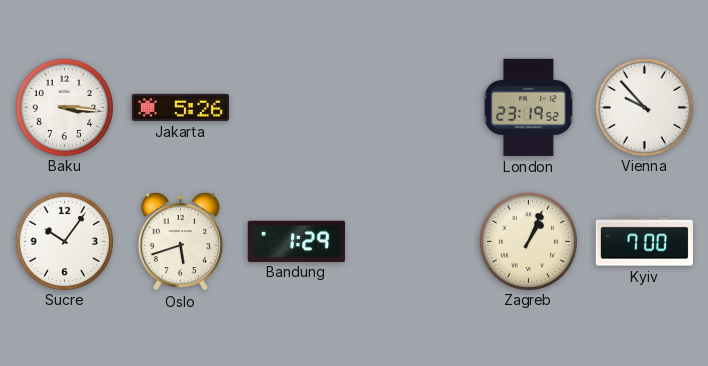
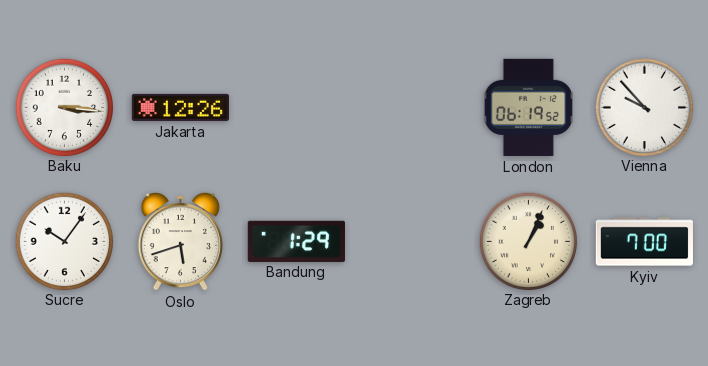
Jakarta: 5:26 -> 12:26
London: 23:19 -> 06:19
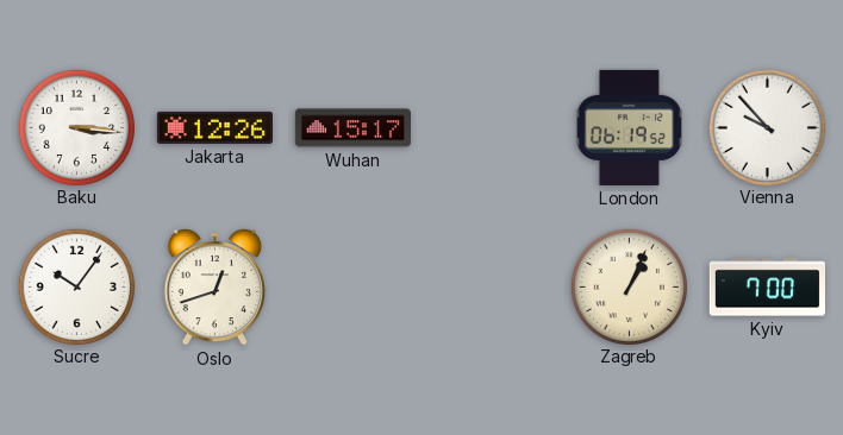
Wuhan: none -> 15:17
Oslo: 5:42 -> 12:42
Bandung: 1:29 -> none
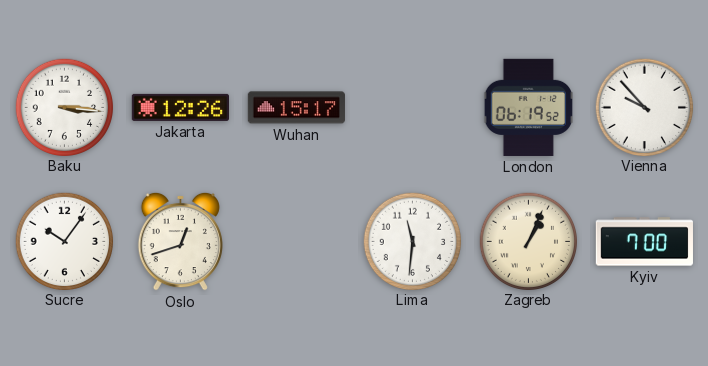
Lima: none -> 11:31
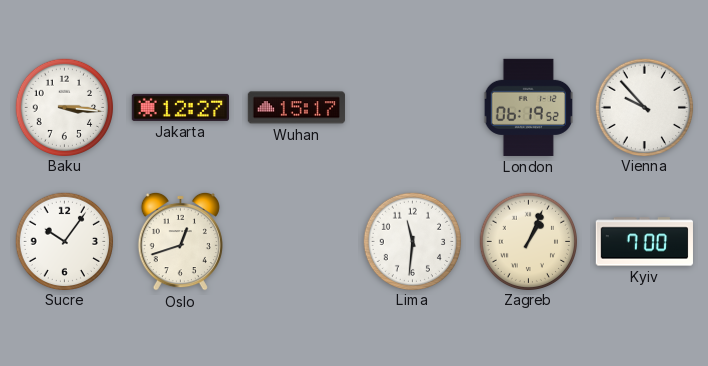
Jakarta: 12:26 -> 12:27
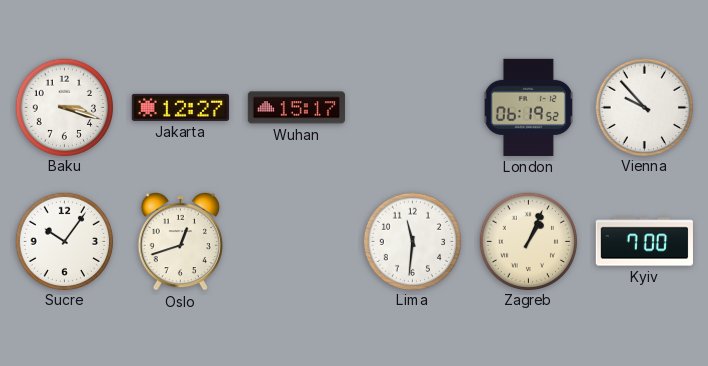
Baku: 3:16 -> 3:18
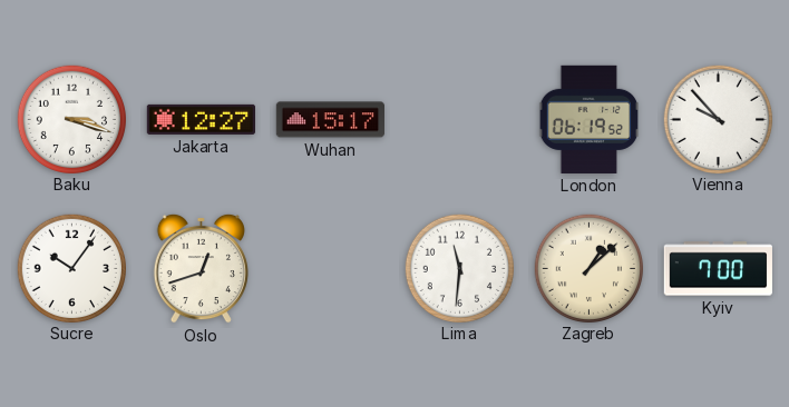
Zagreb: 1:04 -> 1:08
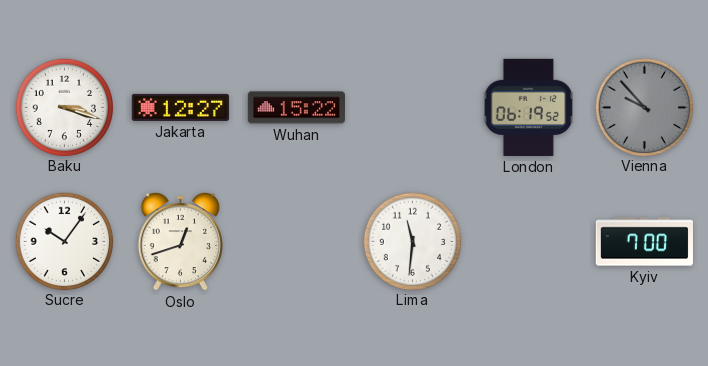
Wuhan: 15:17 -> 15:22
Vienna dial: white -> grey
Zagreb: 1:08 -> none
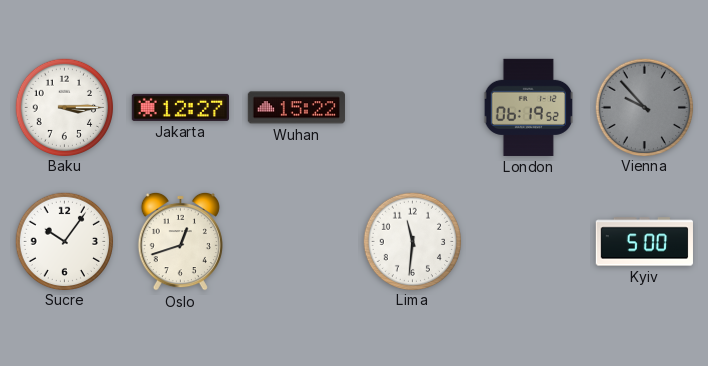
Baku: 3:18 -> 3:15
Kyiv: 7:00 -> 5:00
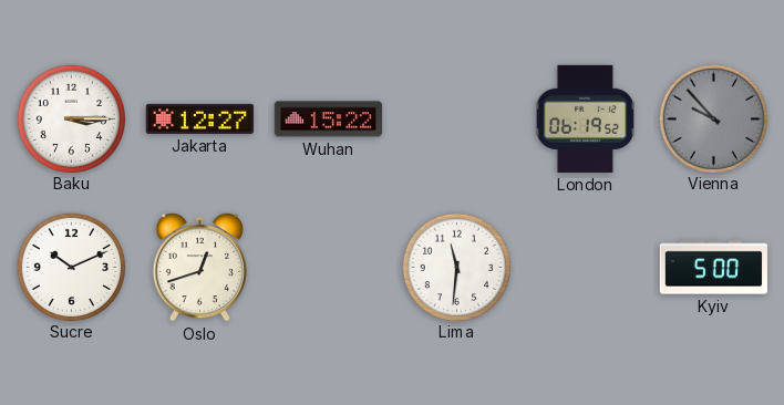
Sucre: 10:06 -> 10:11
